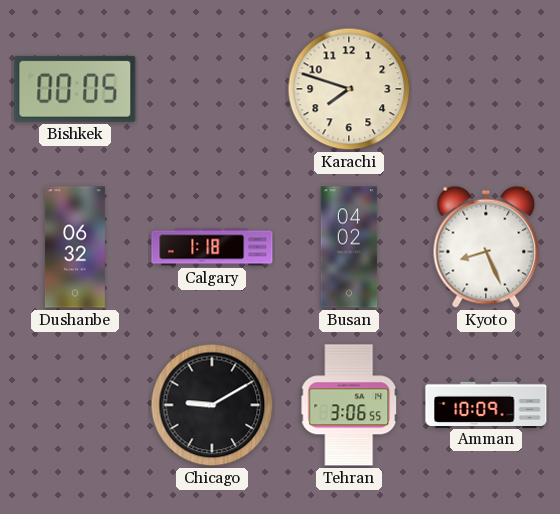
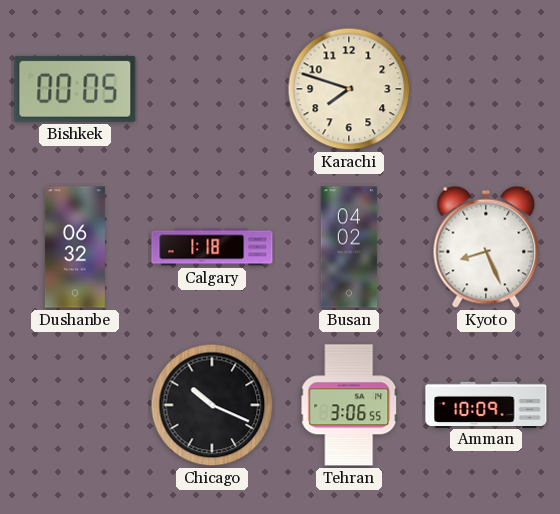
Chicago: 9:10 -> 10:19
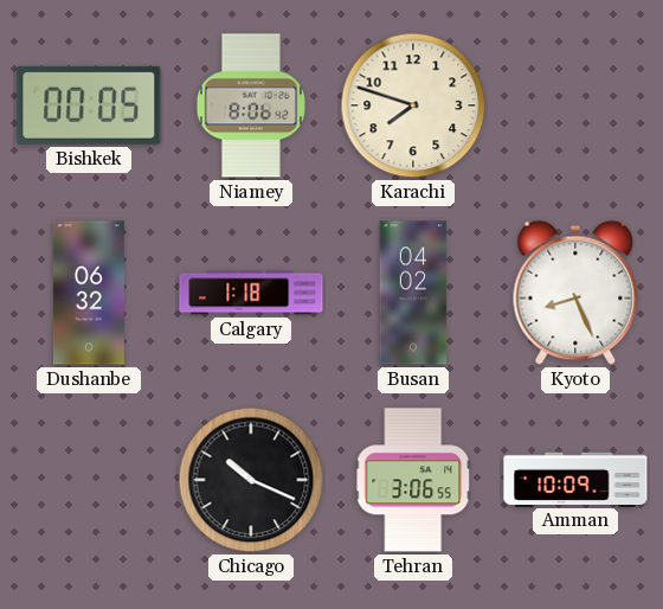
Niamey: none -> 8:06
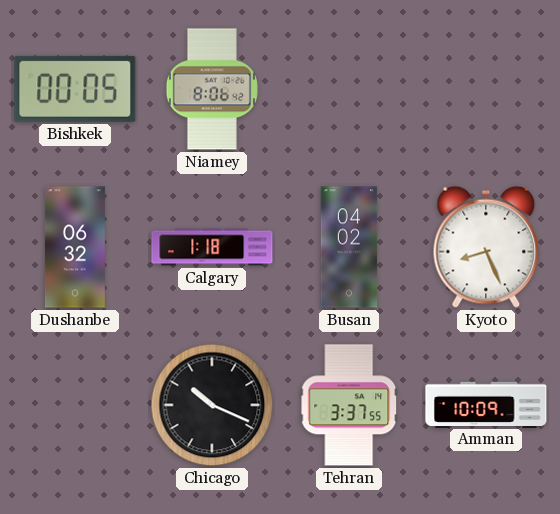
Karachi: 7:48 -> none
Tehran: 3:06 -> 3:37
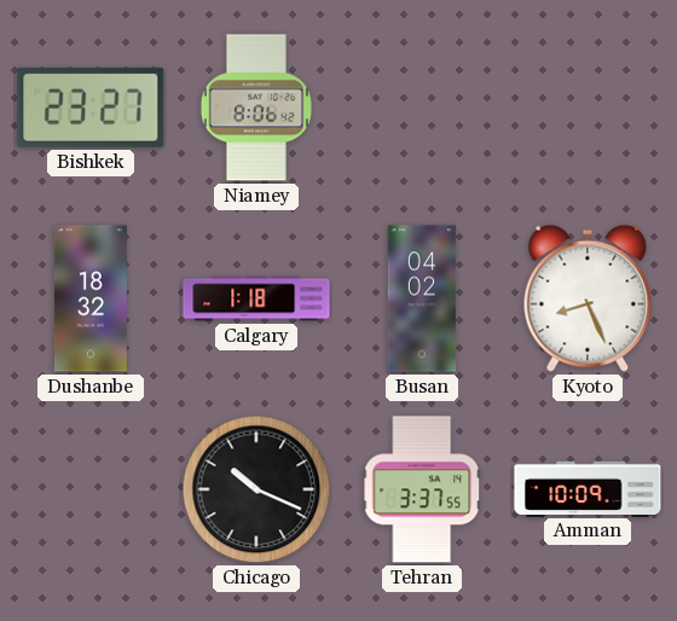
Bishkek: 00:05 -> 23:27
Dushanbe: 06:32 -> 18:32
